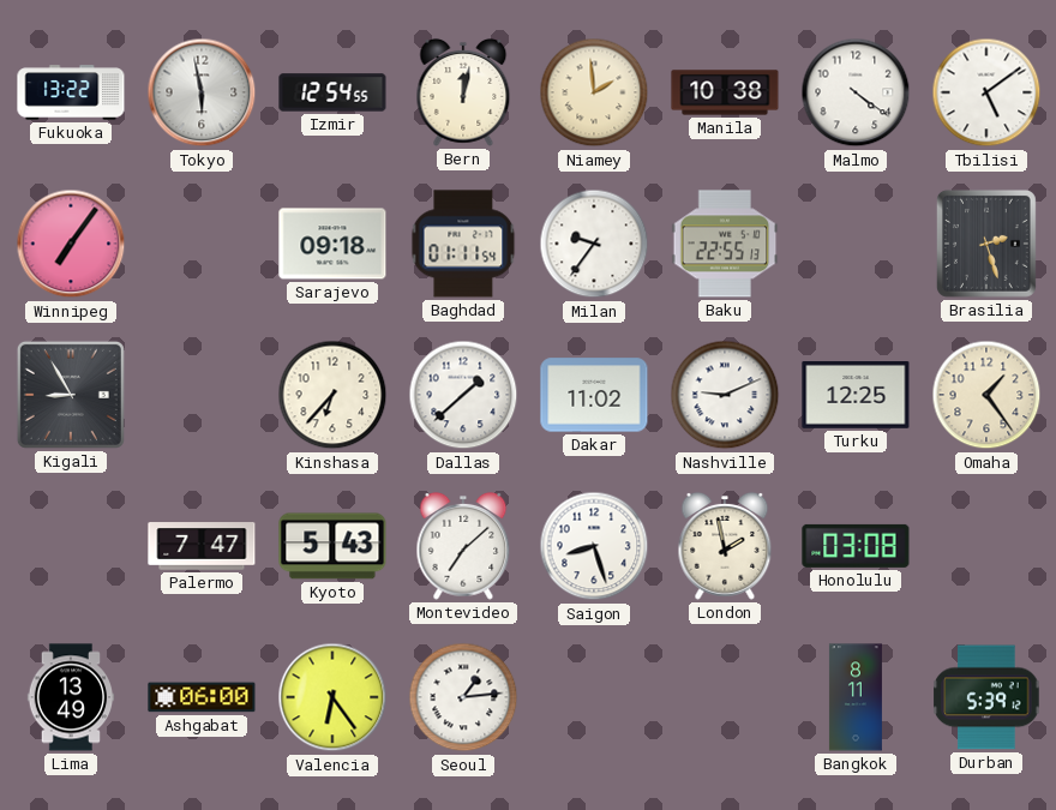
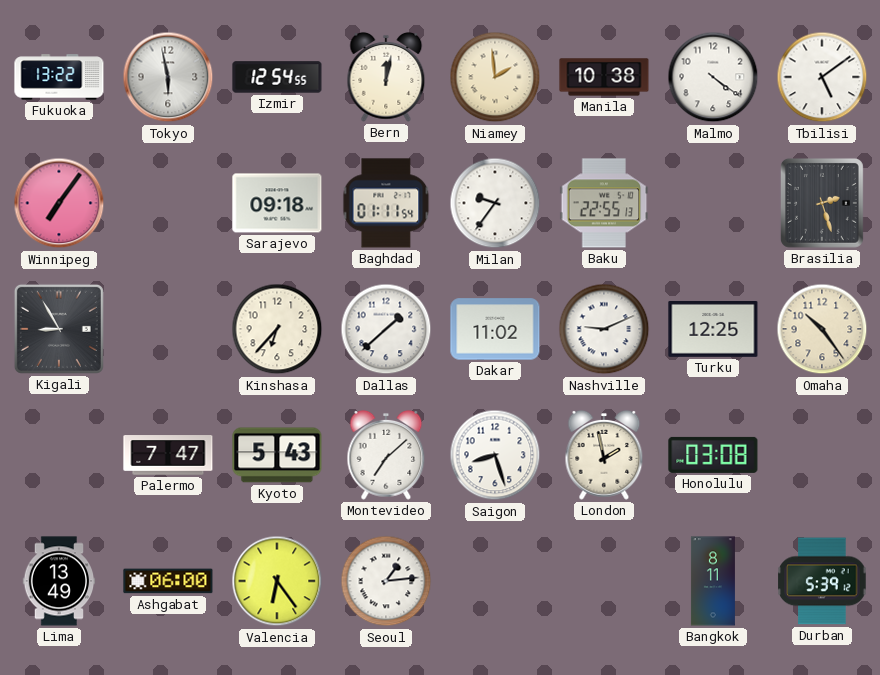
Omaha: 1:24 -> 10:24
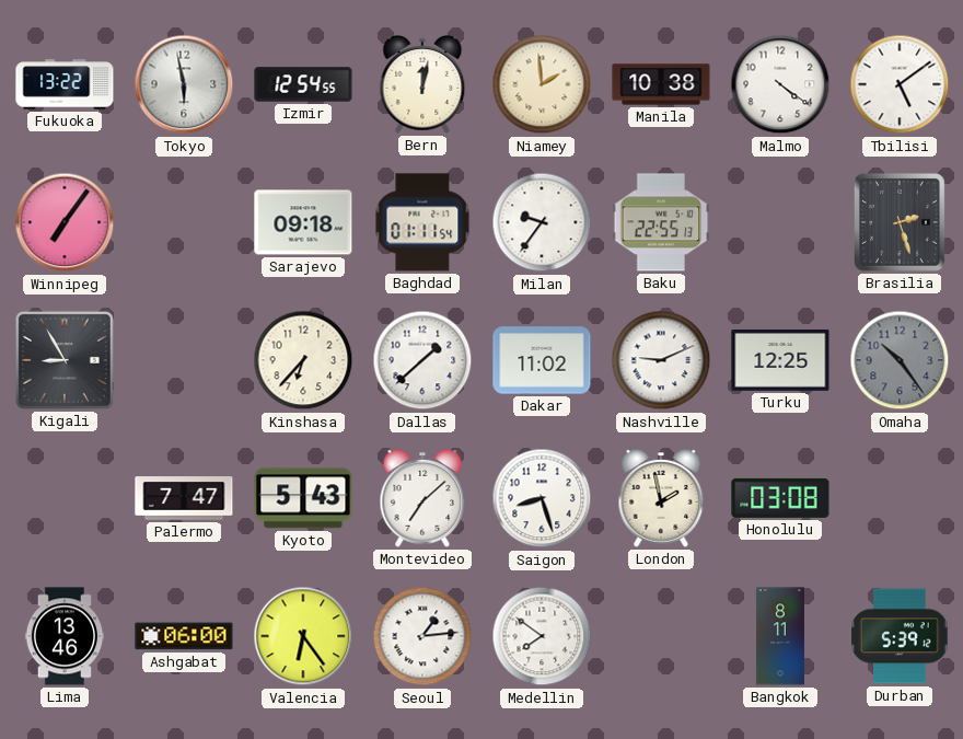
Omaha dial: cream -> grey
Lima: 13:49 -> 13:46
Medellin: none -> 7:51
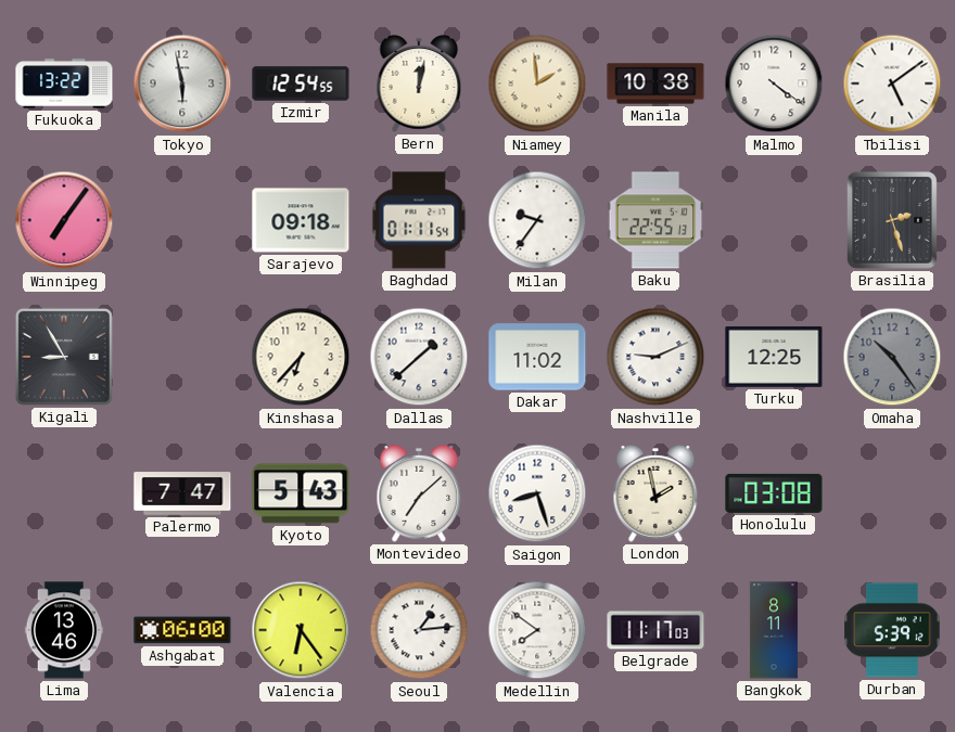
Belgrade: none -> 11:17
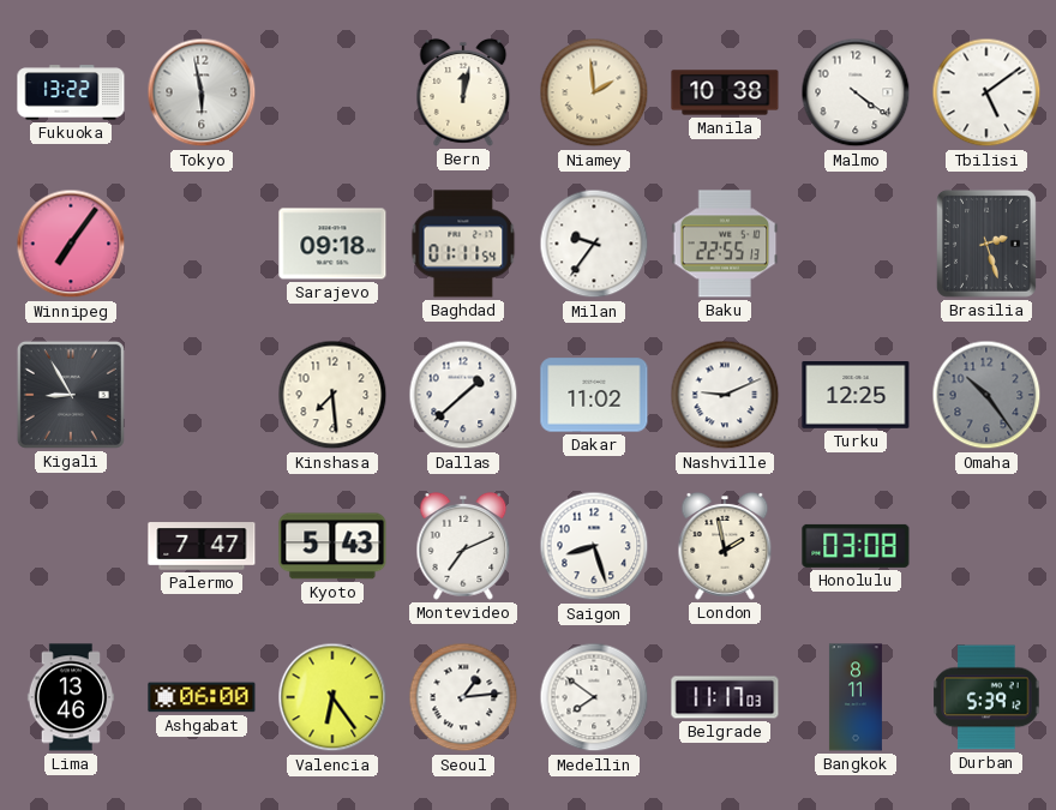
Izmir: 12:54 -> none
Kinshasa: 6:37 -> 7:29
Montevideo: 7:08 -> 7:11
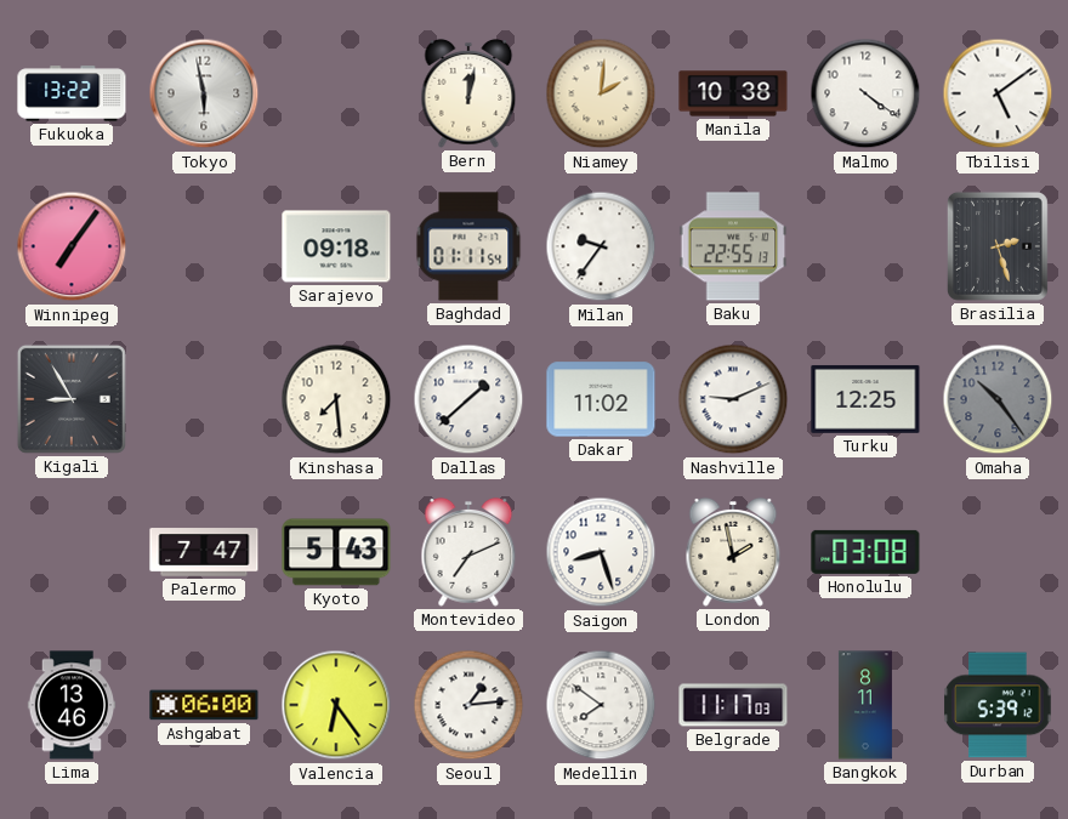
Niamey: 1:59 -> 2:01
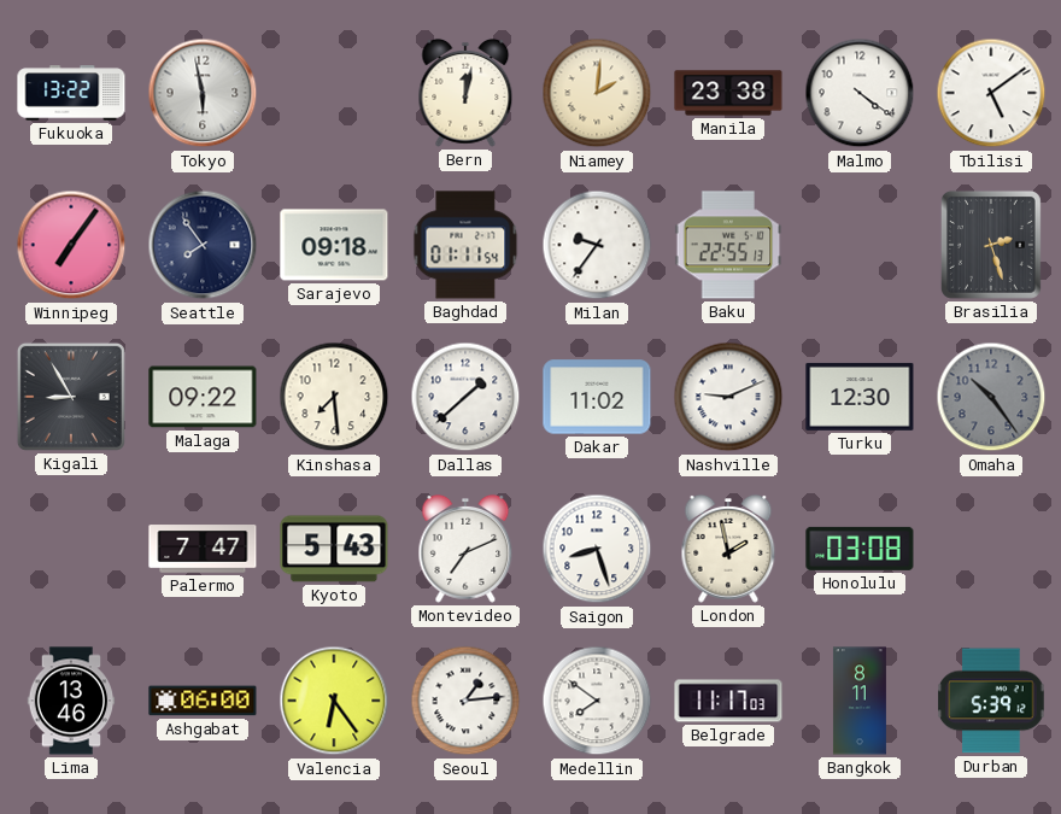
Manila: 10:38 -> 23:38
Seattle: none -> 7:54
Malaga: none -> 09:22
Turku: 12:25 -> 12:30
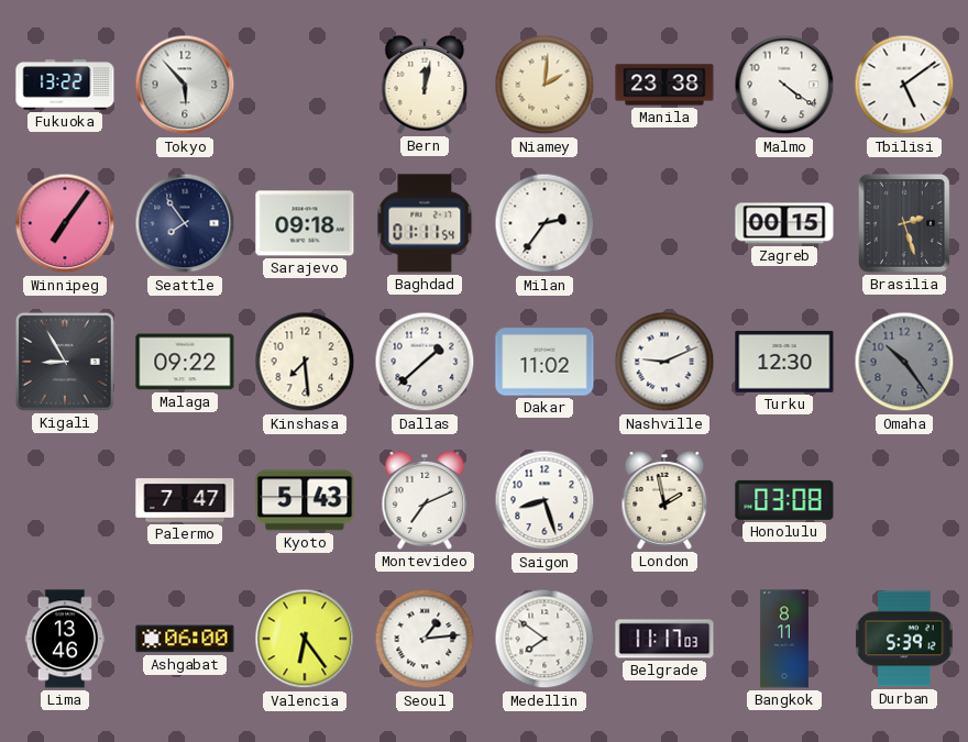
Tokyo: 5:58 -> 5:53
Milan: 9:36 -> 2:36
Baku: 22:55 -> none
Zagreb: none -> 00:15
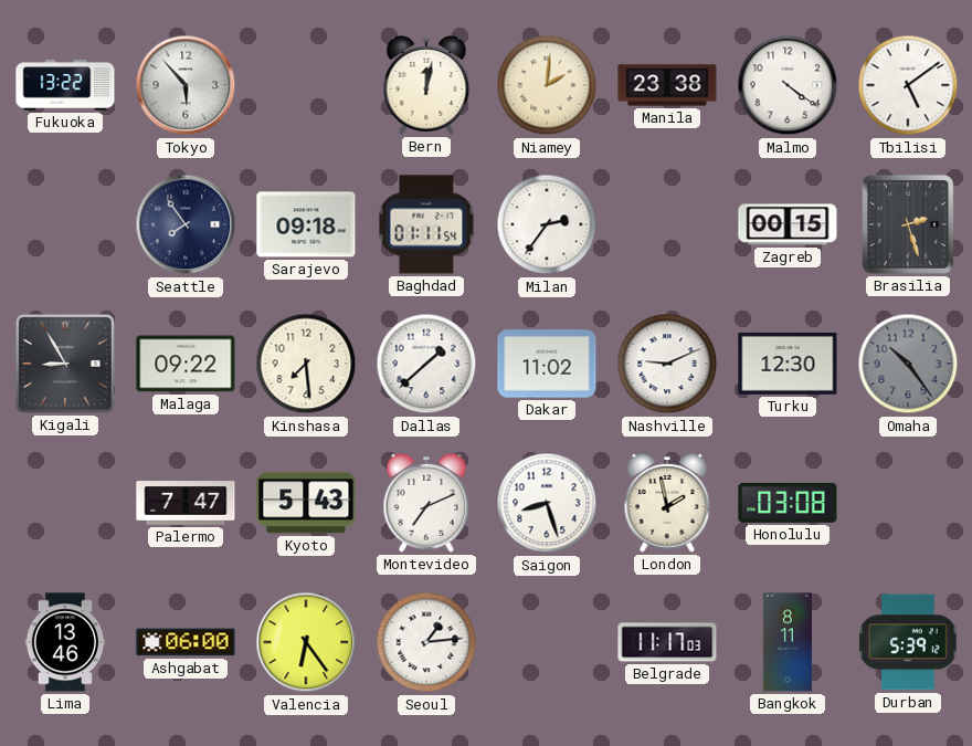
Winnipeg: 7:06 -> none
Medellin: 7:51 -> none
